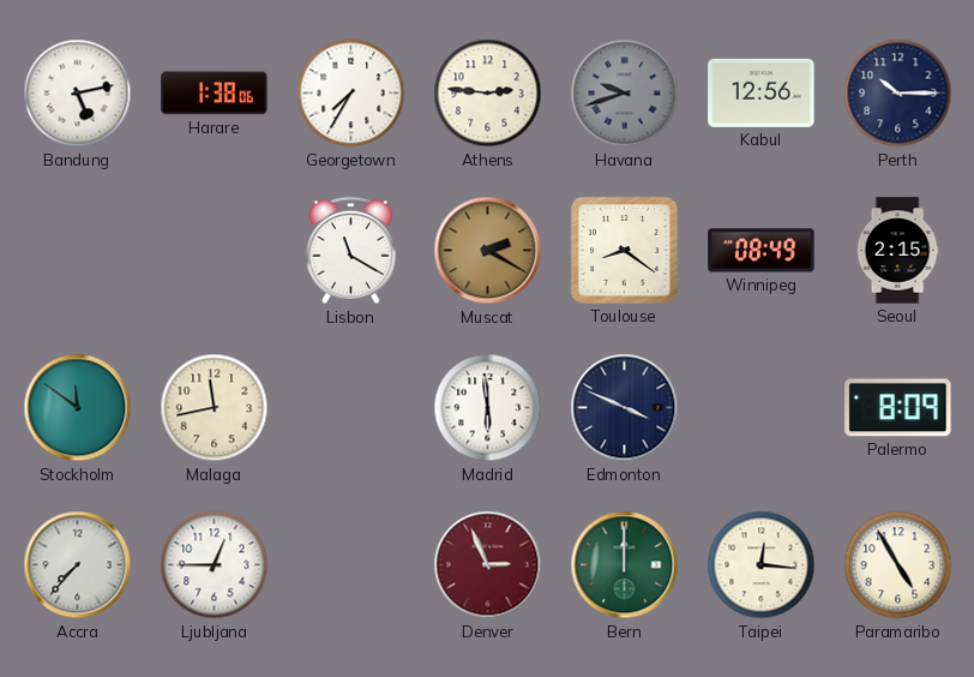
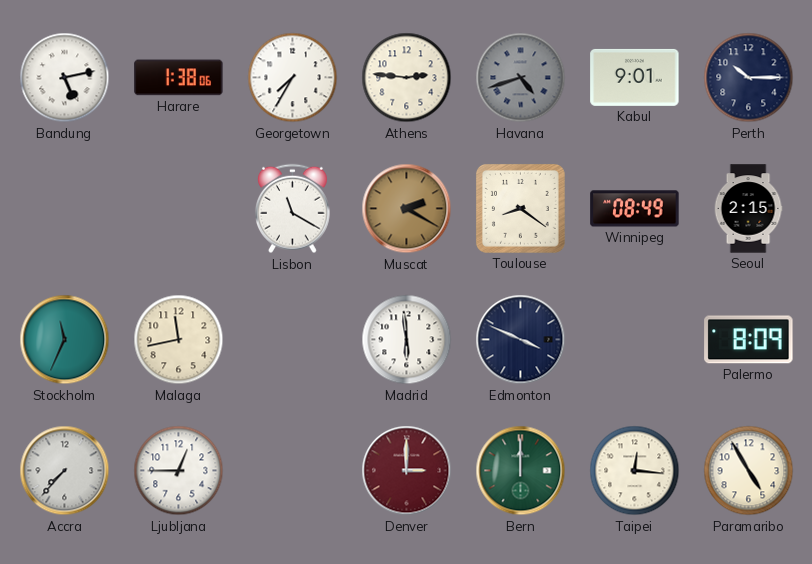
Havana: 9:42 -> 4:42
Kabul: 12:56 -> 9:01
Stockholm: 11:51 -> 11:34
Denver: 2:56 -> 3:00
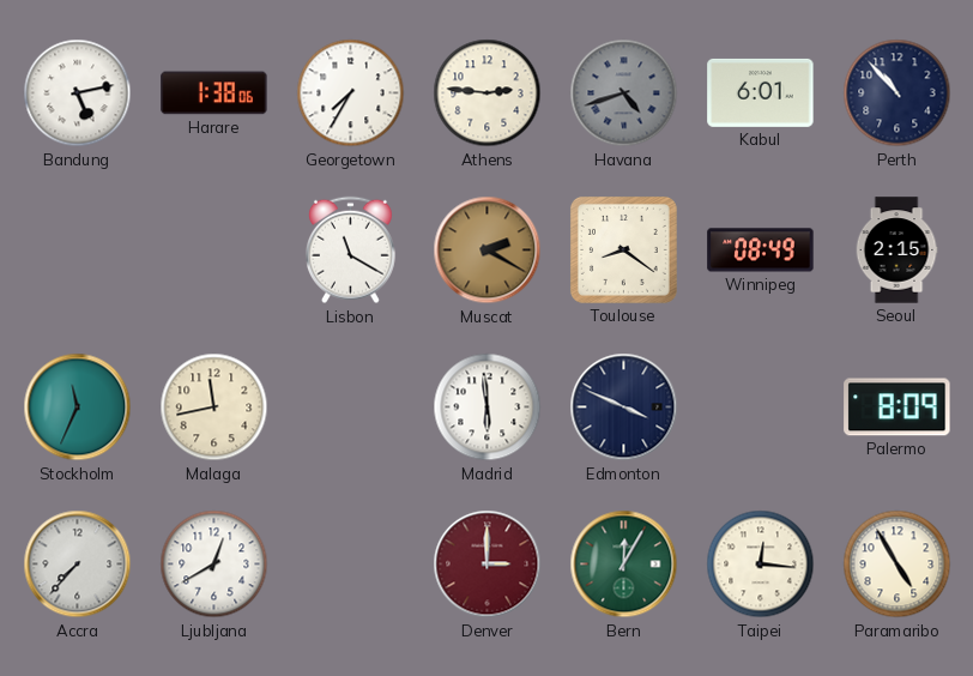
Kabul: 9:01 -> 6:01
Perth: 10:15 -> 10:53
Ljubljana: 12:45 -> 12:40
Bern: 12:00 -> 12:05
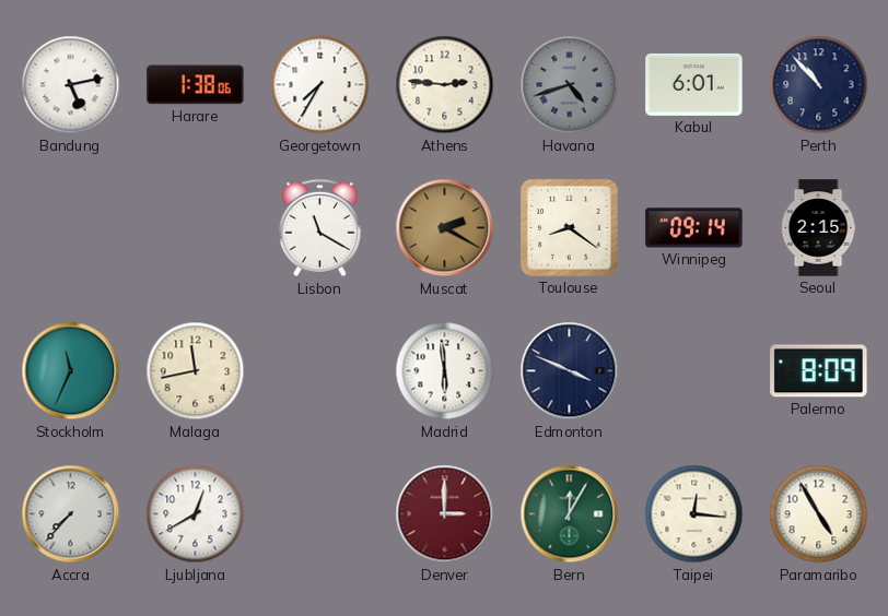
Winnipeg: 08:49 -> 09:14
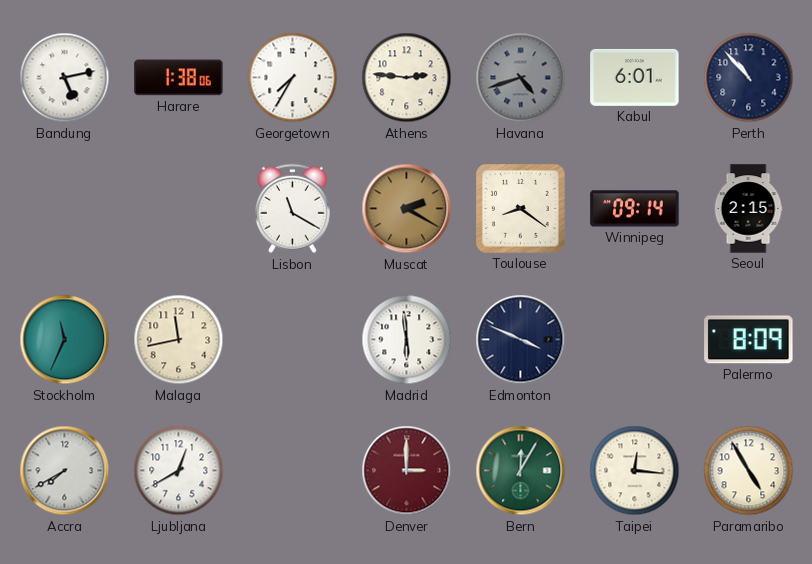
Accra: 7:37 -> 7:40
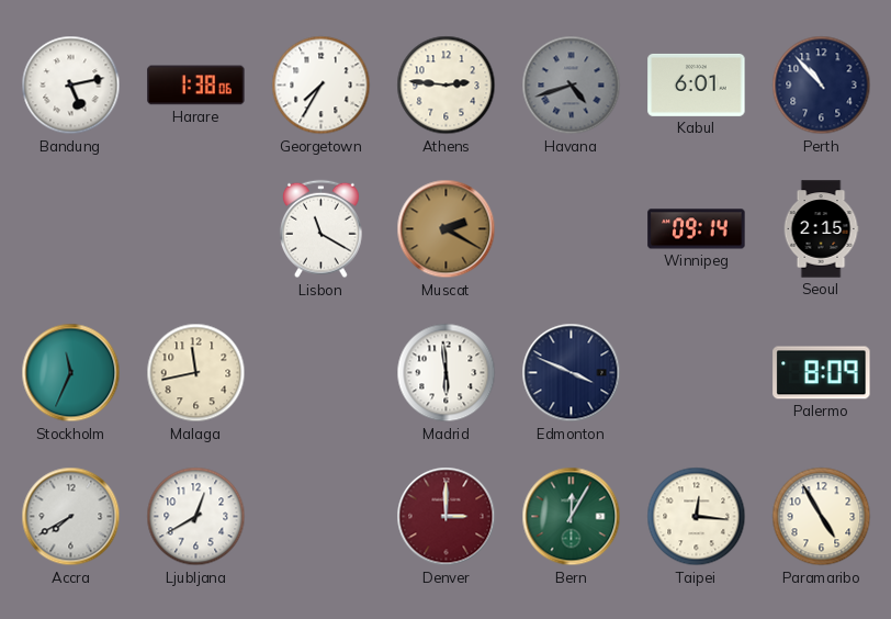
Toulouse: 8:21 -> none
